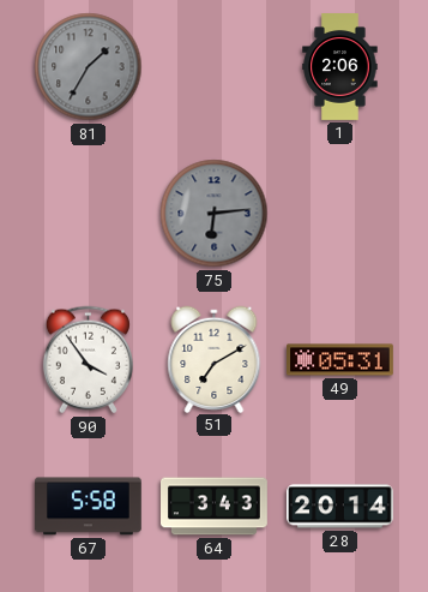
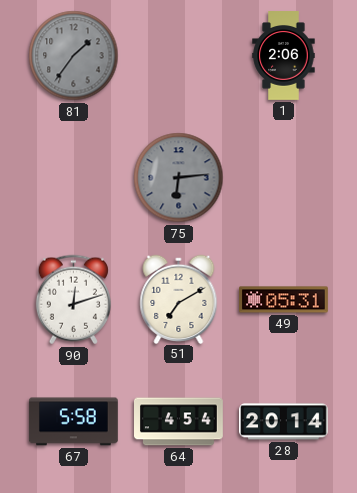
81: 1:35 -> 1:36
90: 3:54 -> 12:12
64: 3:43 -> 4:54
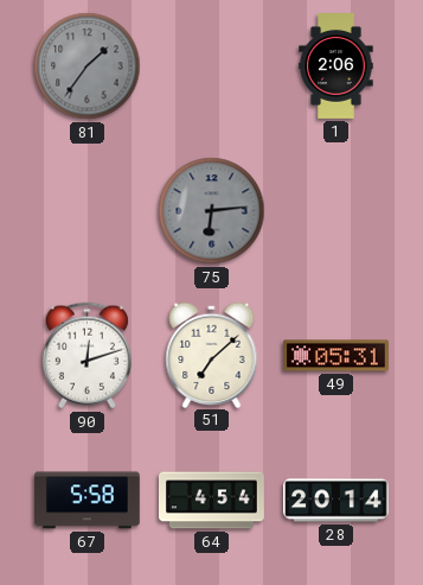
51: 7:10 -> 7:08
